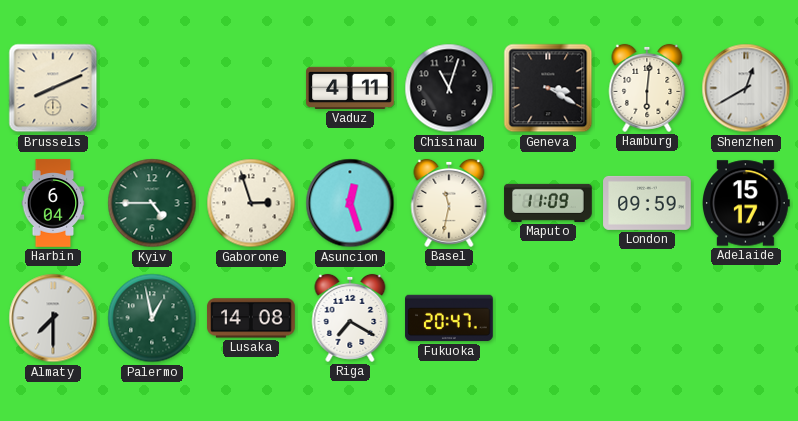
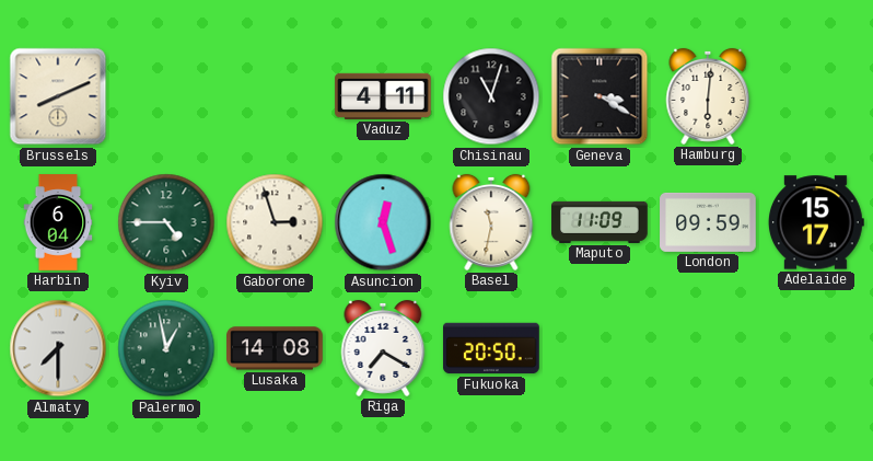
Shenzhen: 12:40 -> none
Fukuoka: 20:47 -> 20:50
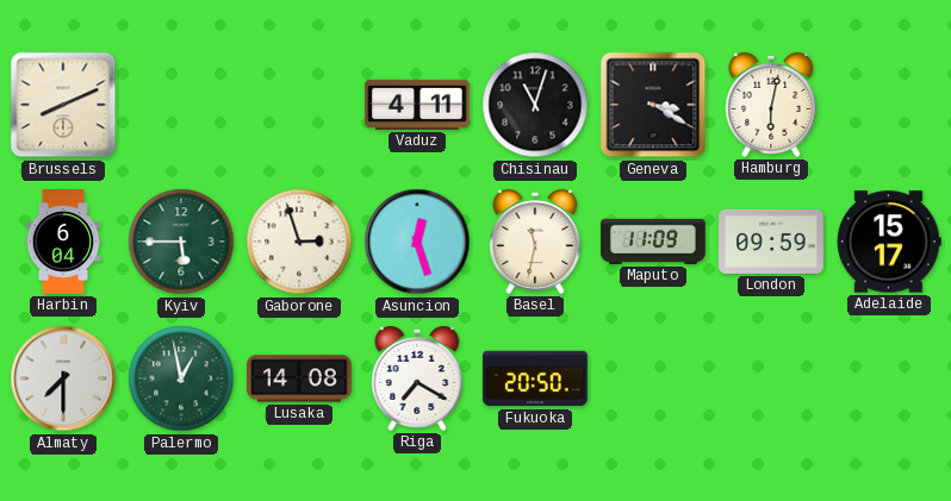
Hamburg: 6:01 -> 6:02
Kyiv: 4:45 -> 5:45
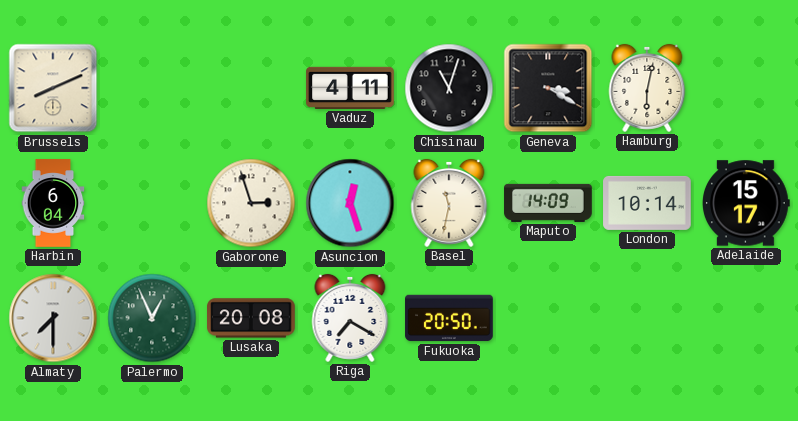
Kyiv: 5:45 -> none
Maputo: 11:09 -> 14:09
London: 09:59 -> 10:14
Palermo: 12:58 -> 12:56
Lusaka: 14:08 -> 20:08
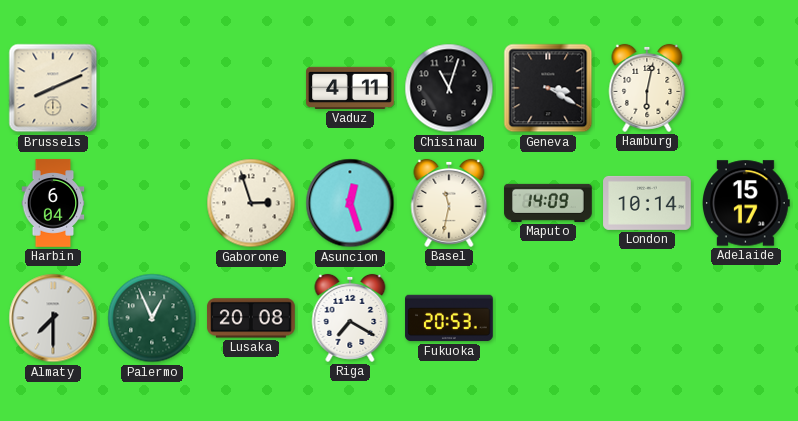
Fukuoka: 20:50 -> 20:53
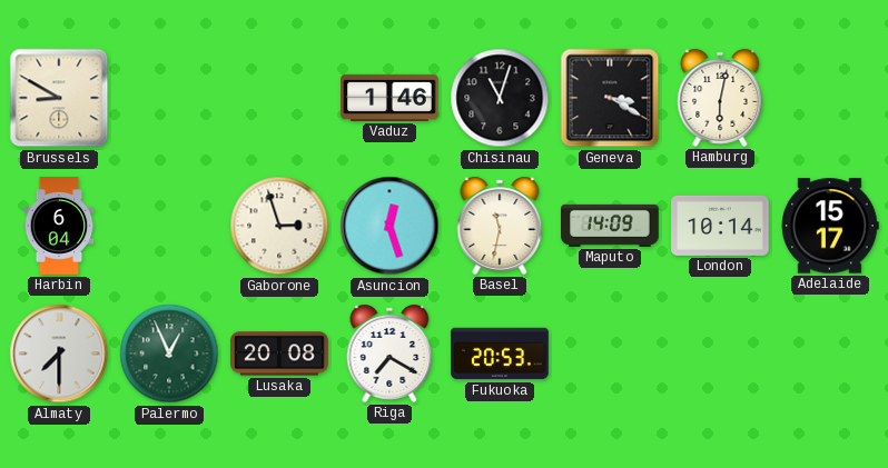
Brussels: 8:11 -> 8:50
Vaduz: 4:11 -> 1:46
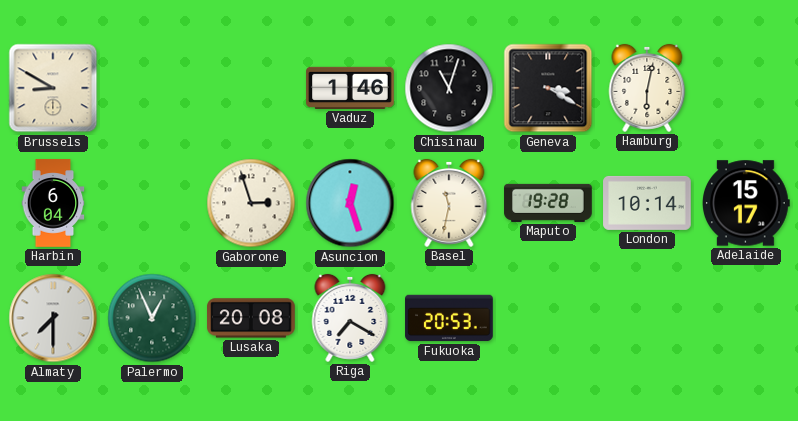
Maputo: 14:09 -> 19:28
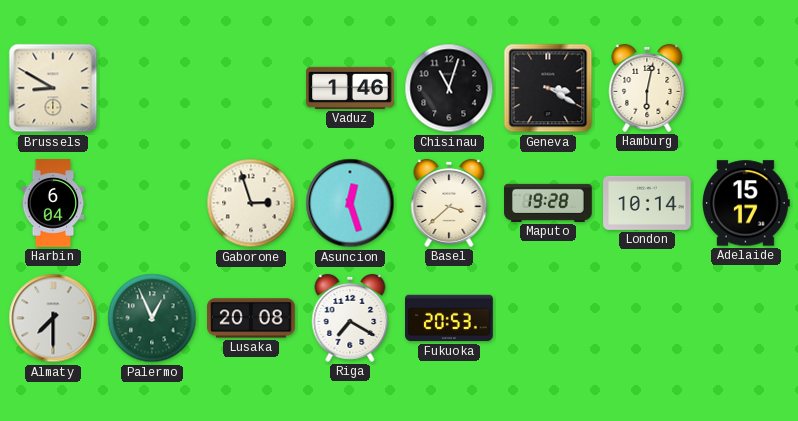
Basel: 11:32 -> 3:38
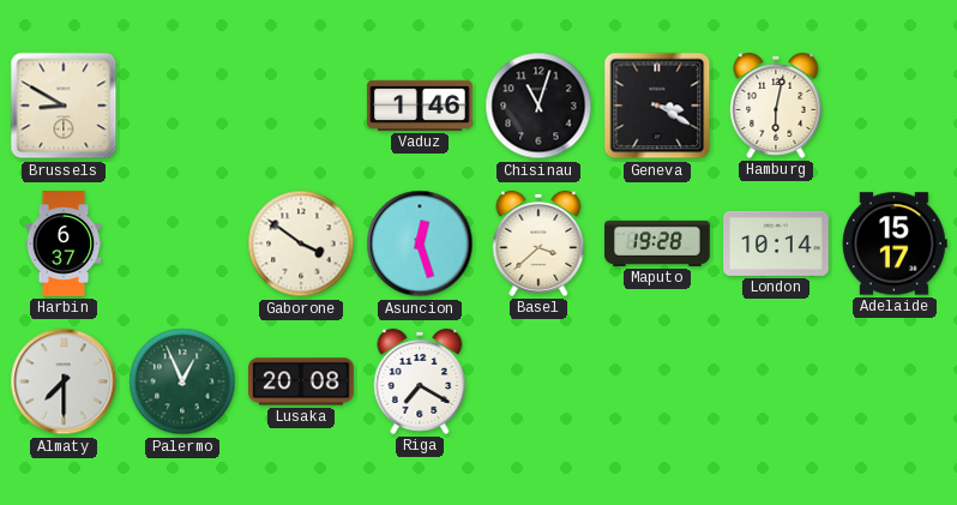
Harbin: 6:04 -> 6:37
Gaborone: 2:57 -> 3:51
Fukuoka: 20:53 -> none
